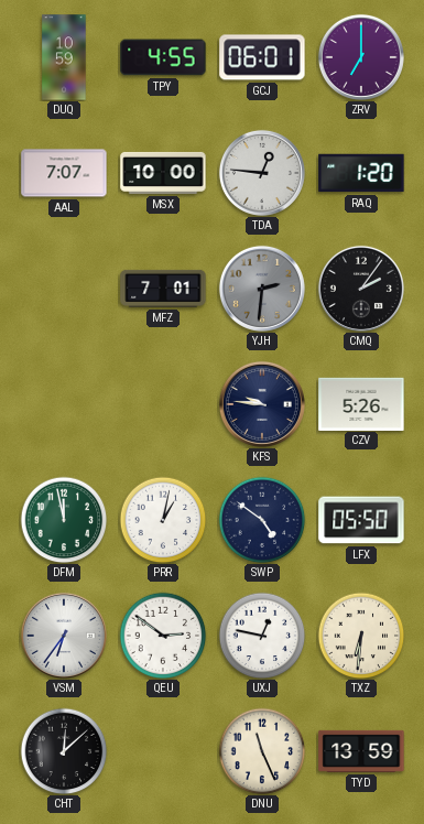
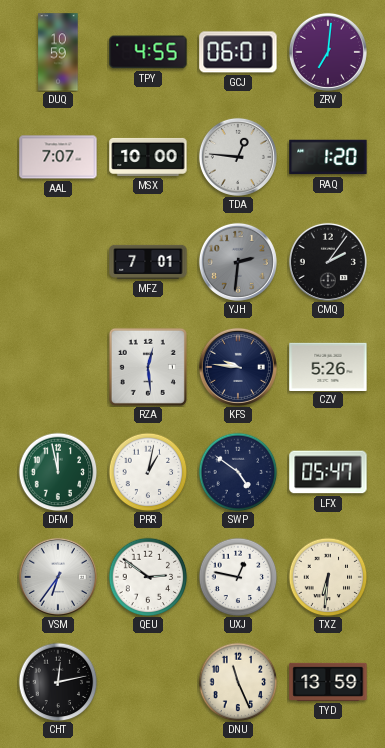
ZRV: 7:00 -> 7:01
RZA: none -> 12:29
LFX: 05:50 -> 05:47
CHT: 12:08 -> 12:13
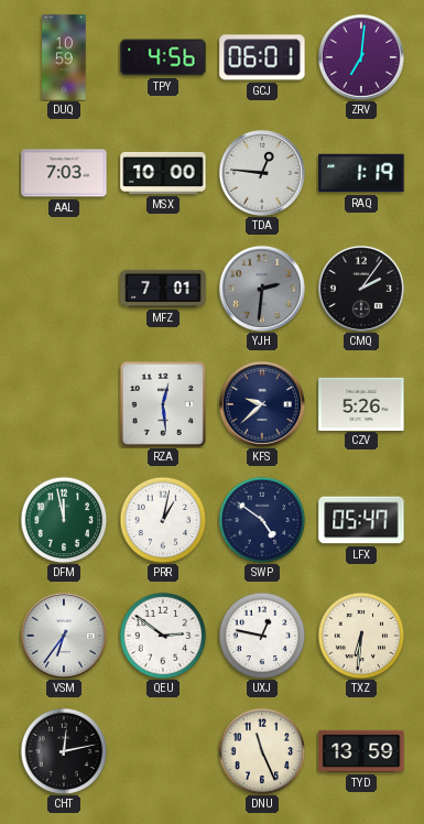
TPY: 4:55 -> 4:56
AAL: 7:07 -> 7:03
RAQ: 1:20 -> 1:19
KFS: 9:46 -> 9:38
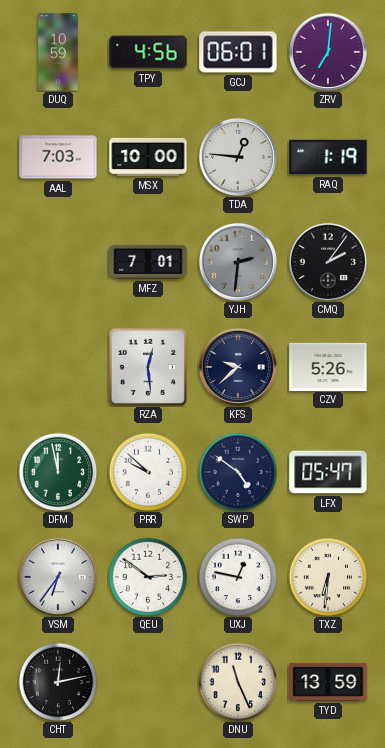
PRR: 1:02 -> 9:52
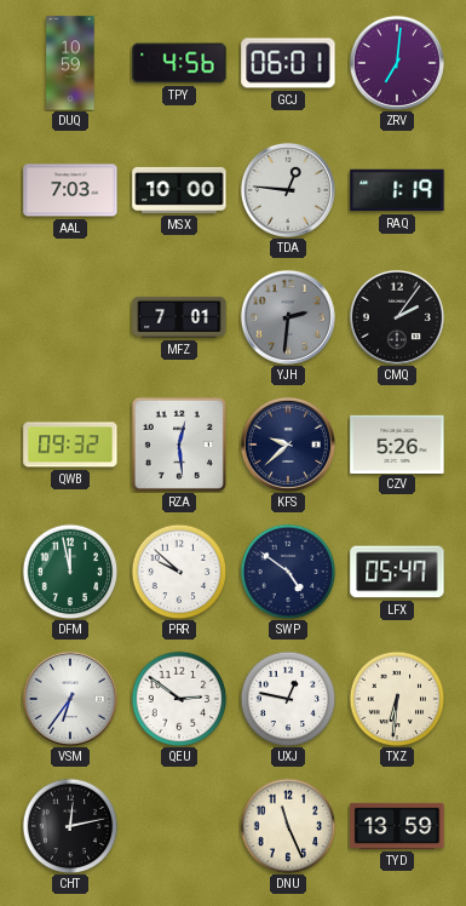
QWB: none -> 09:32
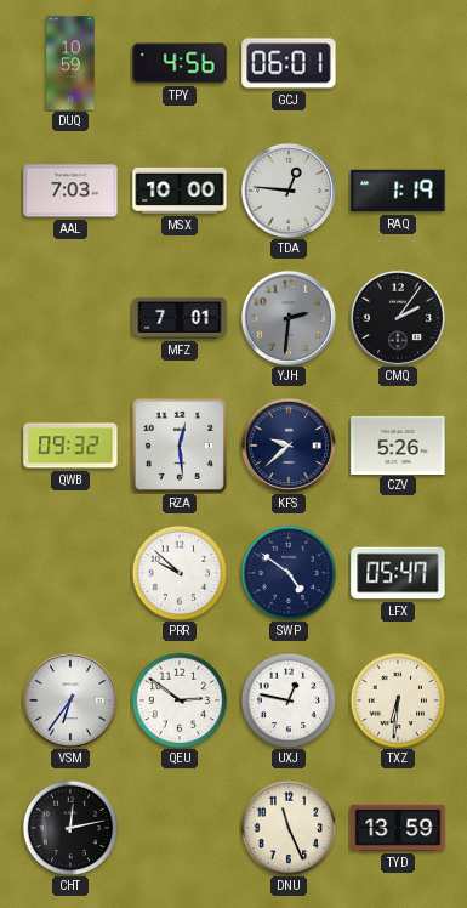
ZRV: 7:01 -> none
DFM: 11:58 -> none
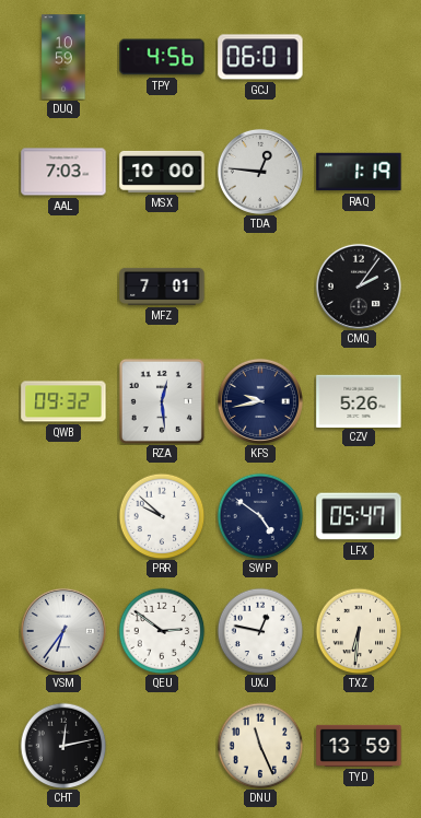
YJH: 2:31 -> none
KFS: 9:38 -> 9:43
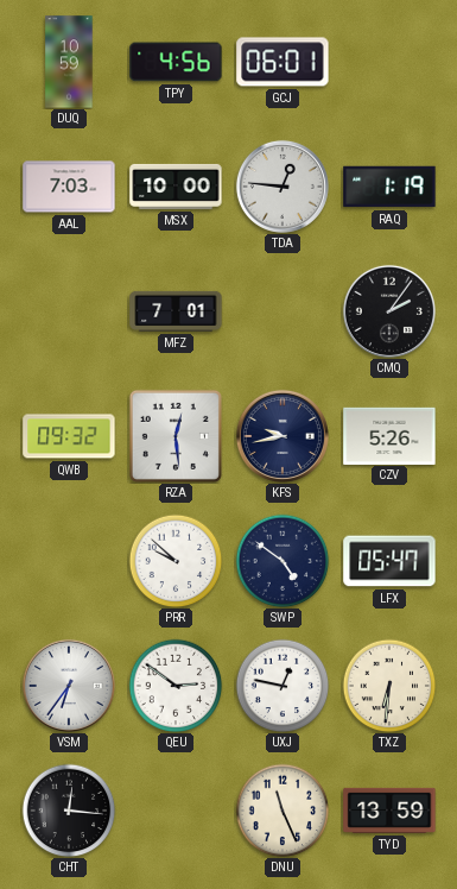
CHT: 12:13 -> 12:16
